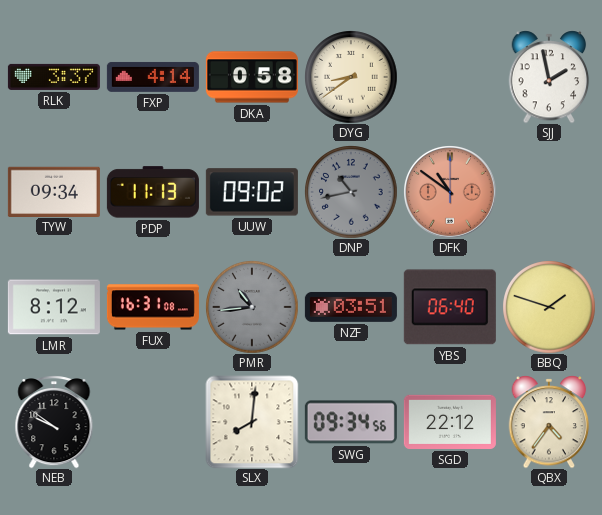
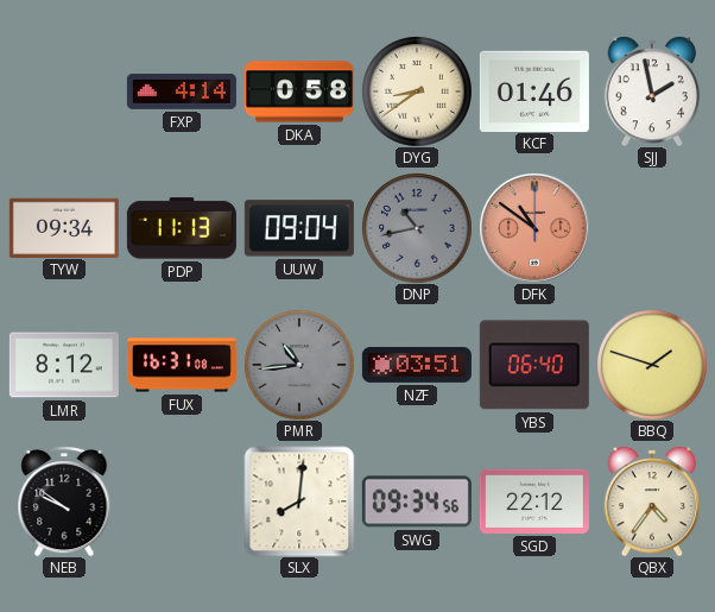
RLK: 3:37 -> none
KCF: none -> 01:46
UUW: 09:02 -> 09:04
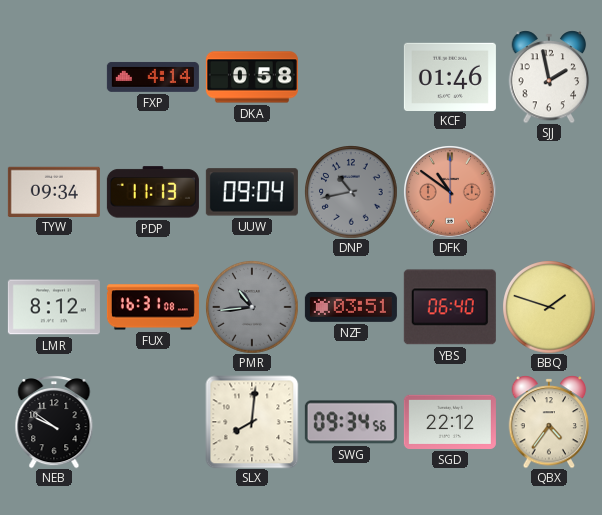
DYG: 8:39 -> none
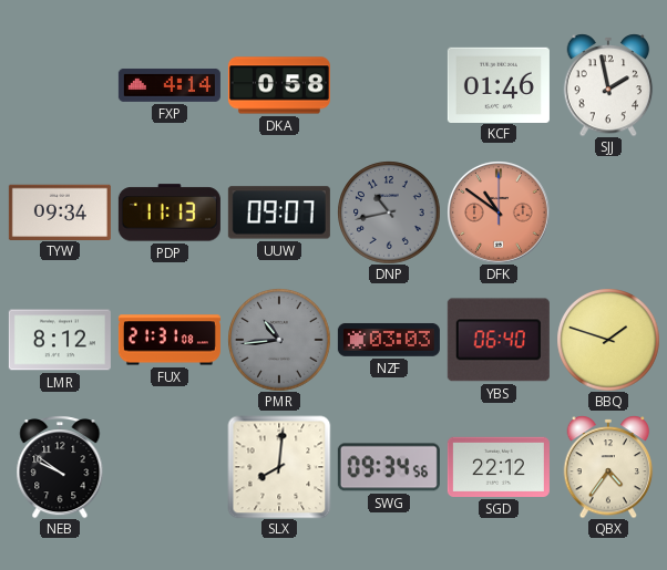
UUW: 09:04 -> 09:07
FUX: 16:31 -> 21:31
NZF: 03:51 -> 03:03
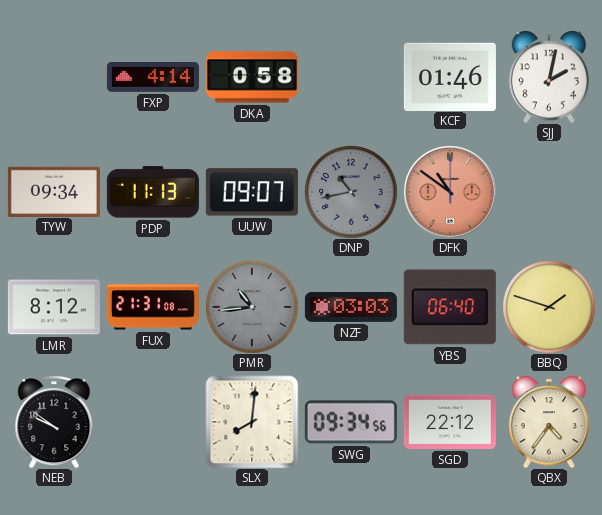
SJJ: 1:58 -> 2:02
